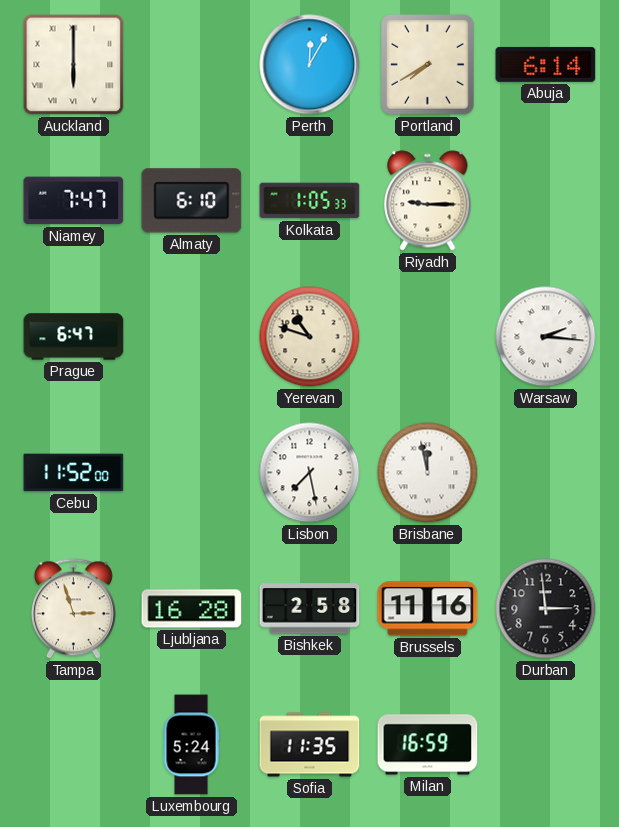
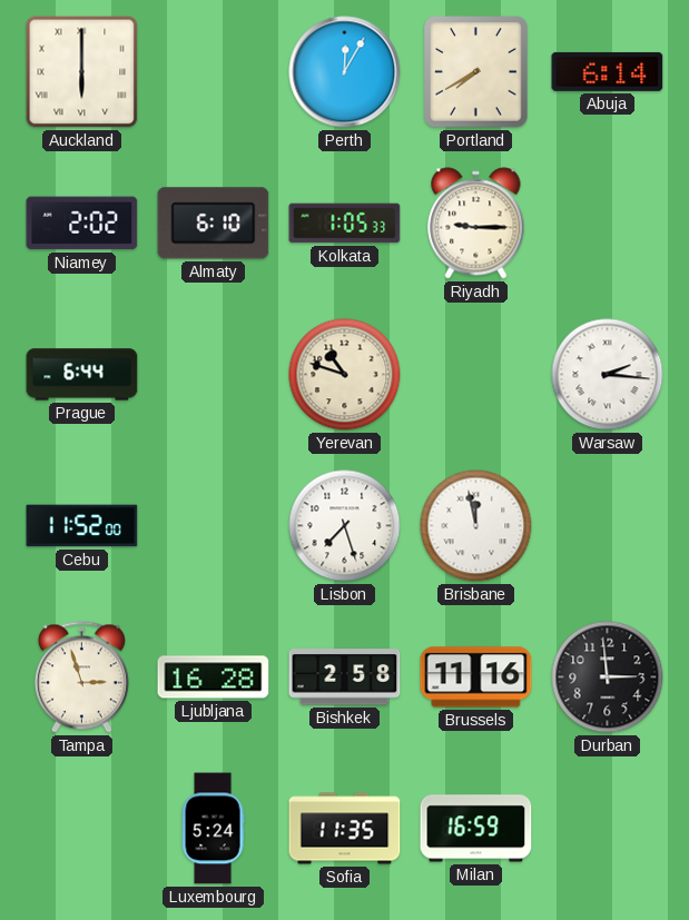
Niamey: 7:47 -> 2:02
Prague: 6:47 -> 6:44
Lisbon: 7:28 -> 7:27
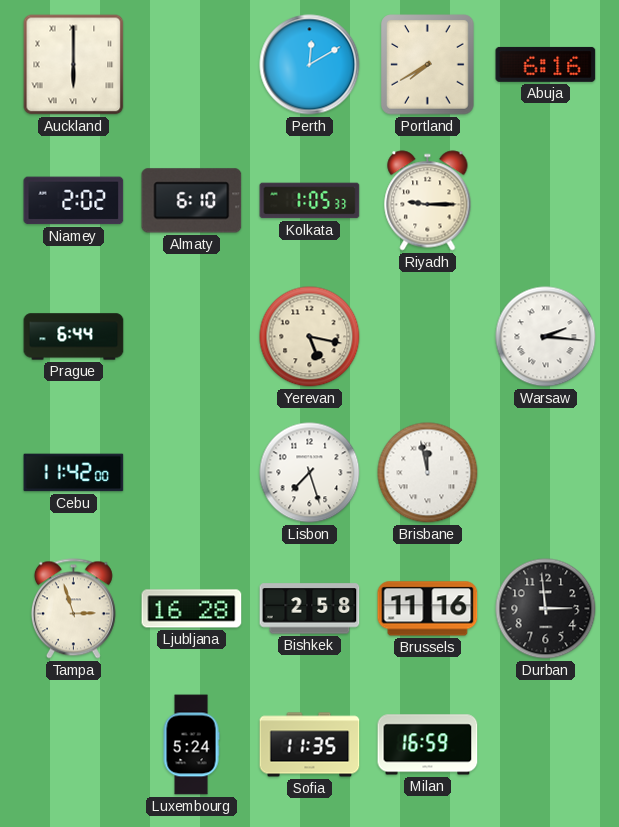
Perth: 12:05 -> 12:10
Abuja: 6:14 -> 6:16
Yerevan: 10:48 -> 5:17
Cebu: 11:52 -> 11:42
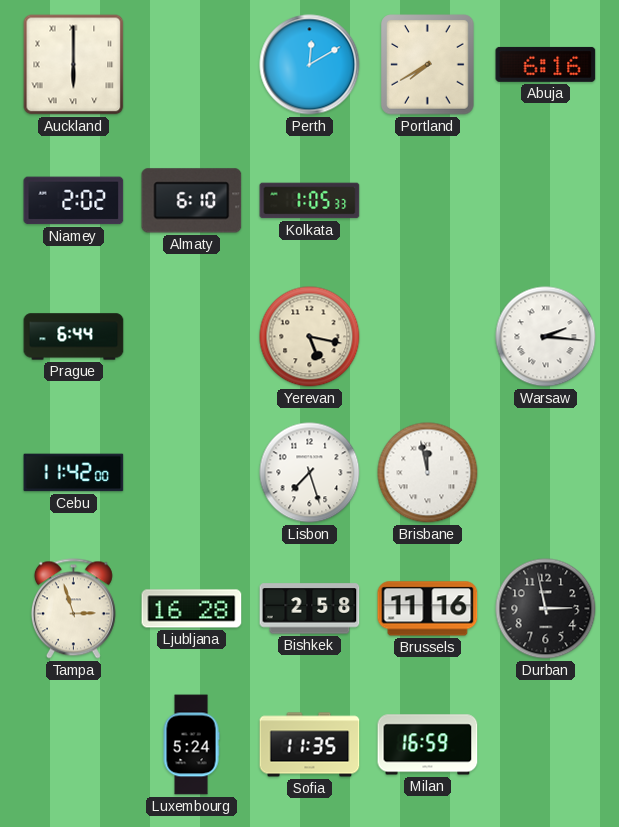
Riyadh: 9:15 -> none
Durban: 2:59 -> 2:58
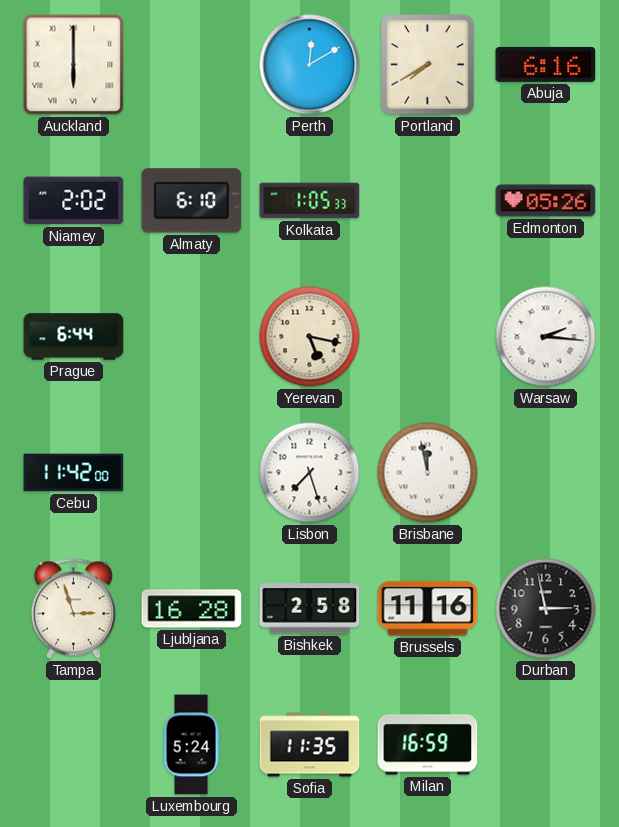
Edmonton: none -> 05:26
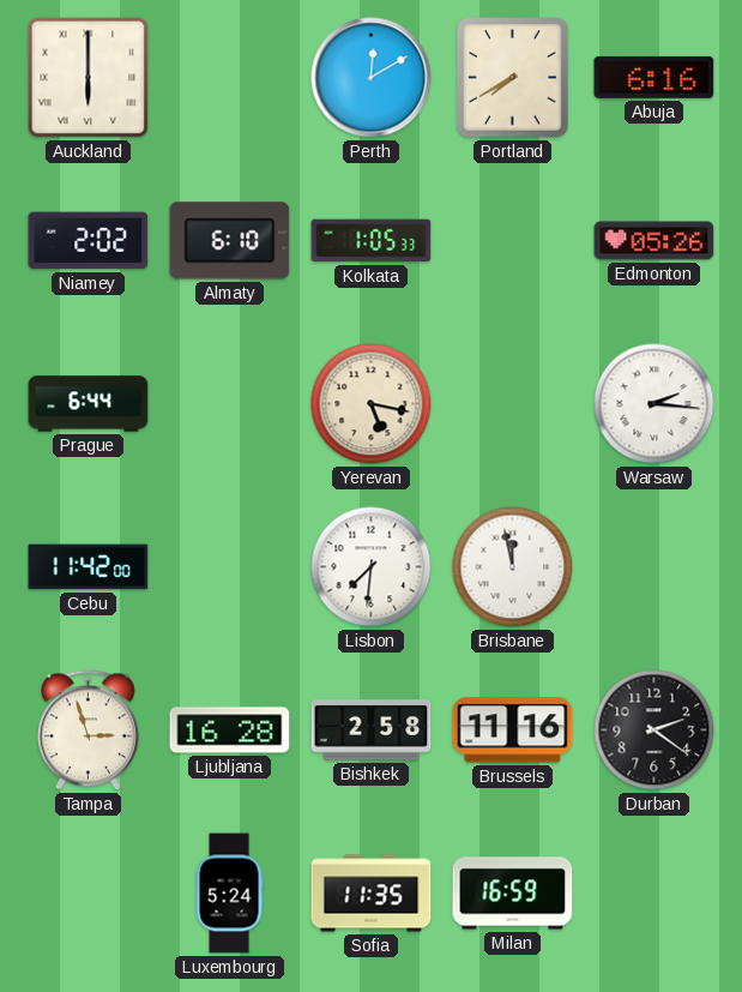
Lisbon: 7:27 -> 7:31
Durban: 2:58 -> 2:21
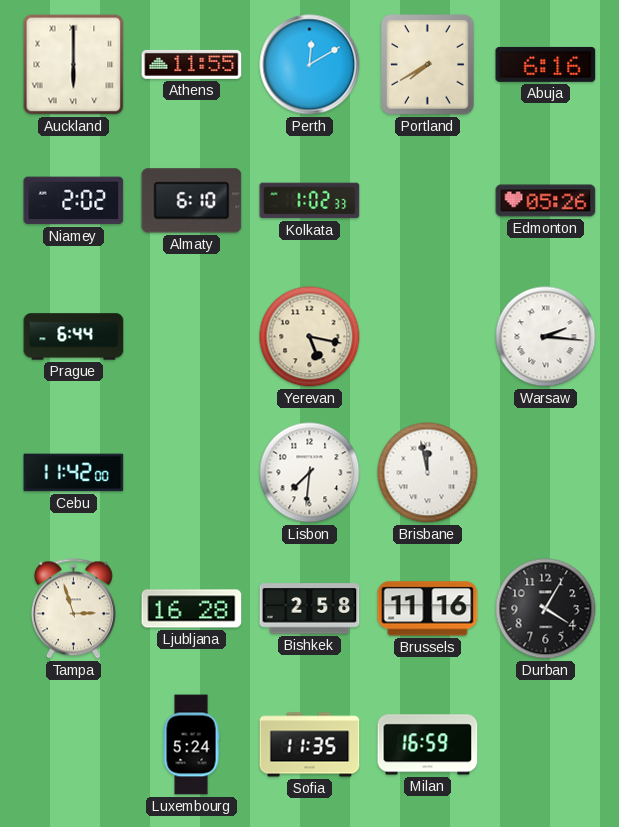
Athens: none -> 11:55
Kolkata: 1:05 -> 1:02
Durban: 2:21 -> 4:05
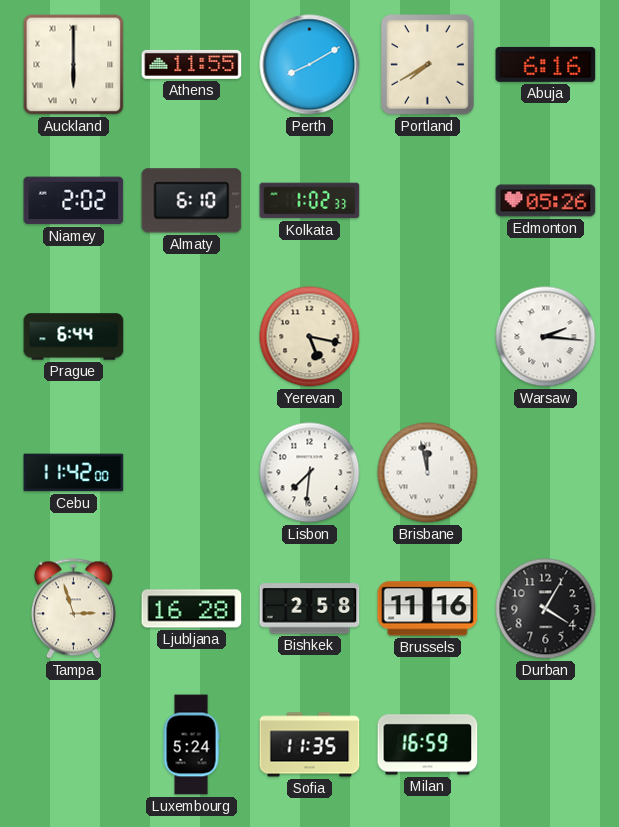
Perth: 12:10 -> 8:10
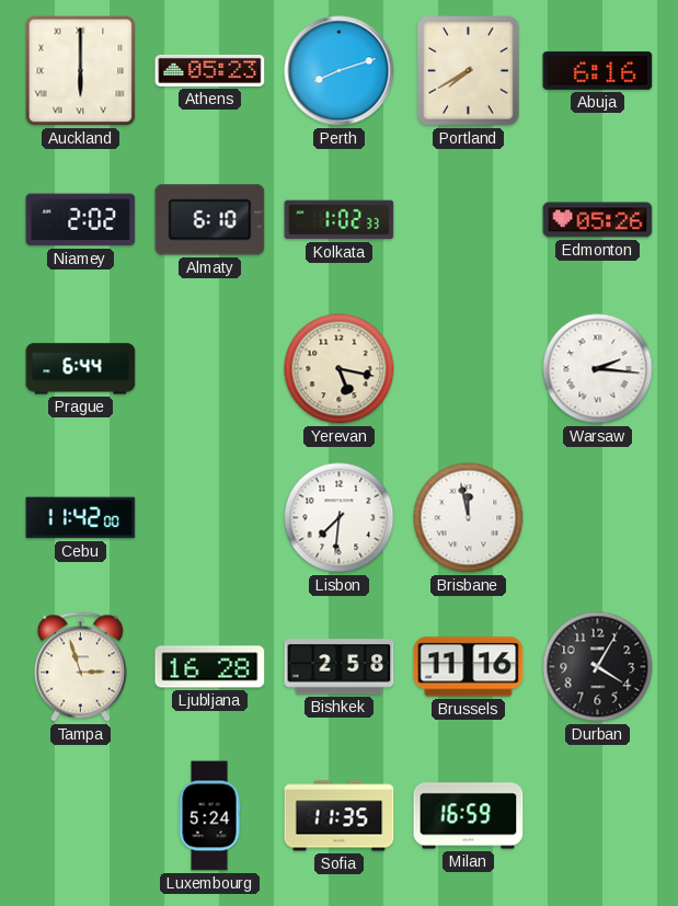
Athens: 11:55 -> 05:23
Perth: 8:10 -> 8:12
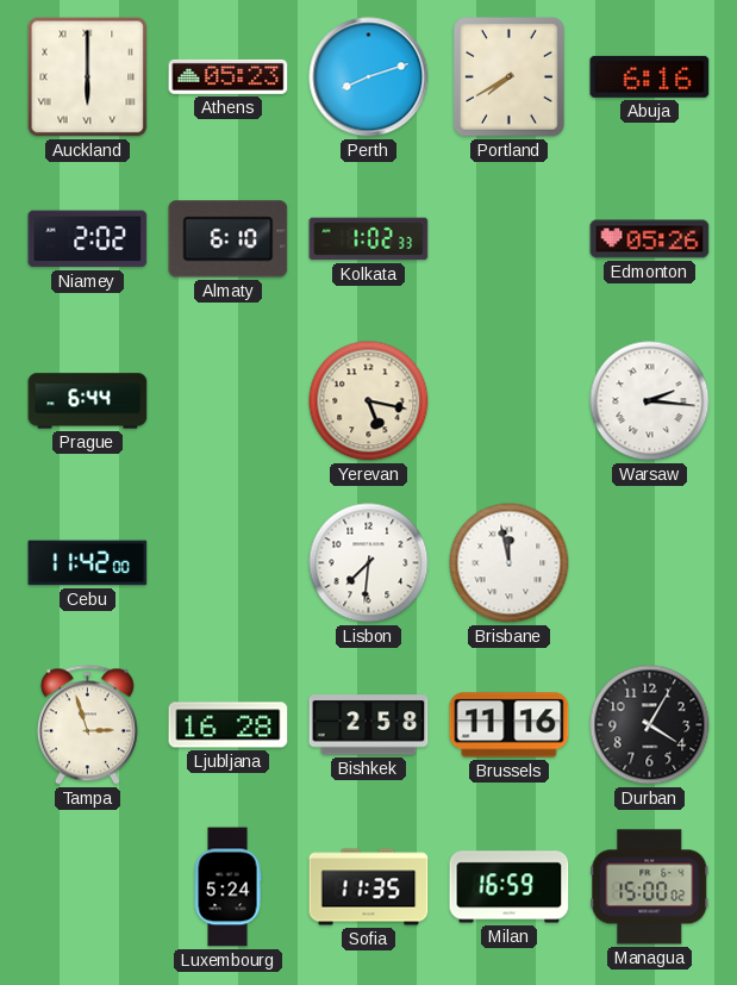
Managua: none -> 15:00
